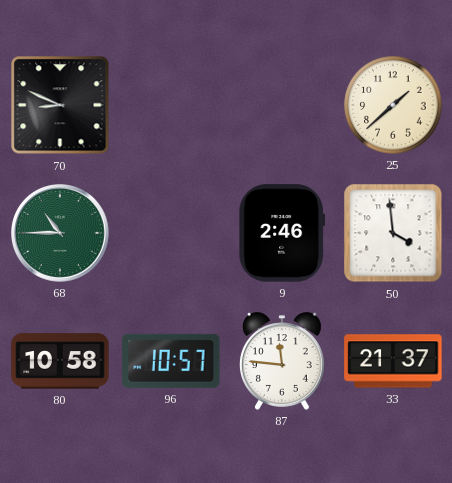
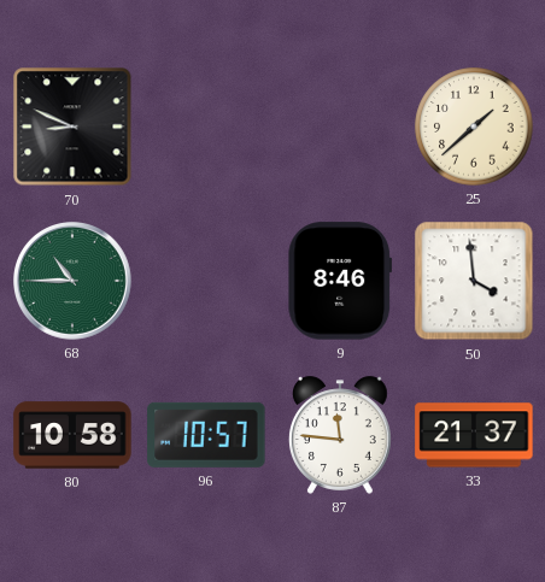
9: 2:46 -> 8:46
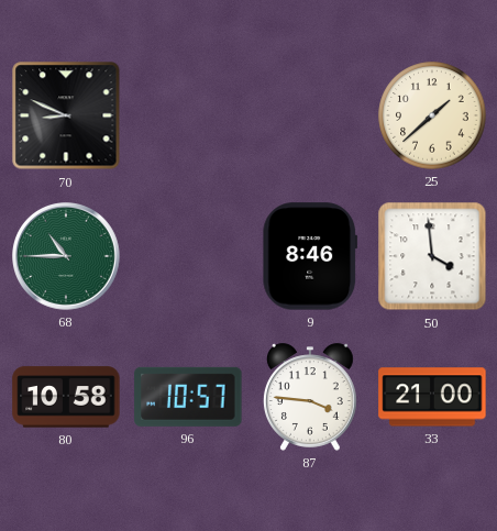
87: 11:46 -> 3:46
33: 21:37 -> 21:00
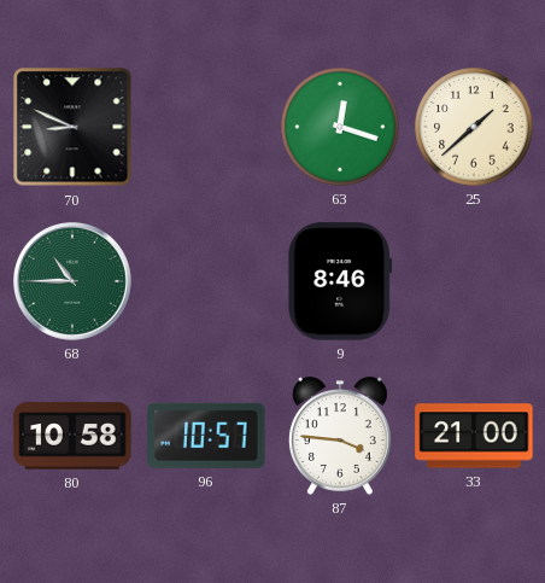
63: none -> 12:18
50: 3:59 -> none
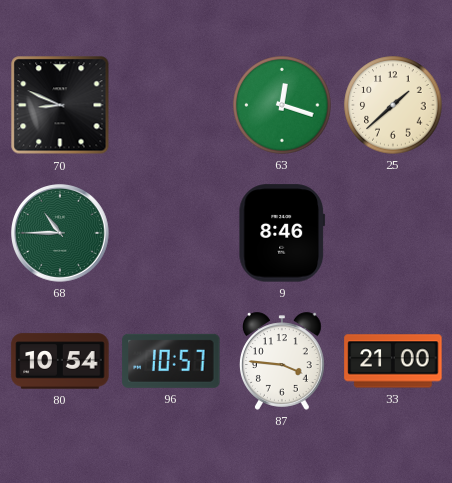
80: 10:58 -> 10:54
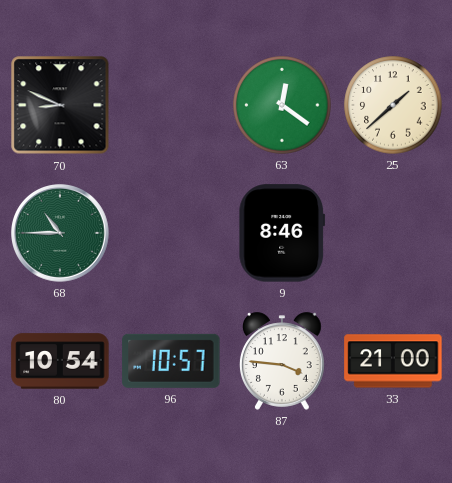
63: 12:18 -> 12:21
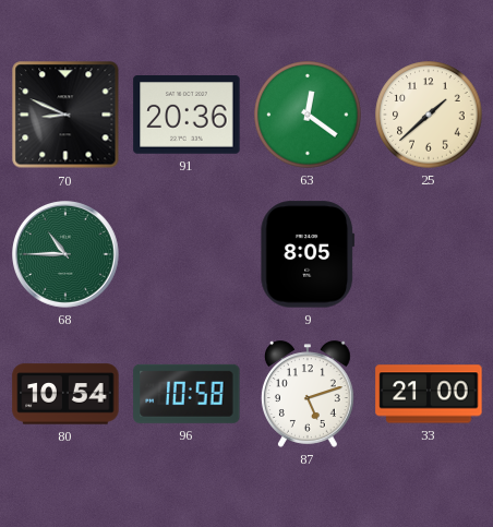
91: none -> 20:36
9: 8:46 -> 8:05
96: 10:57 -> 10:58
87: 3:46 -> 5:12
